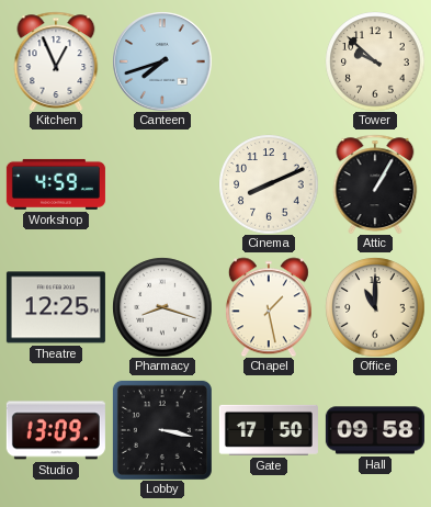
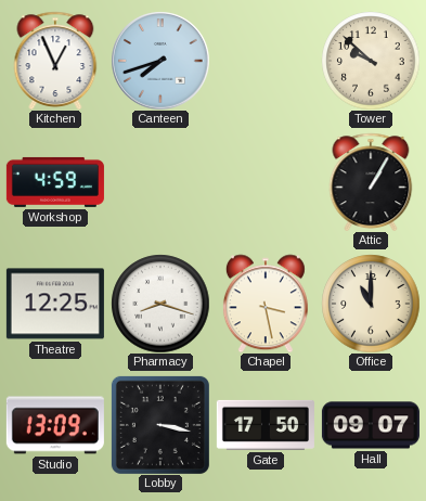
Cinema: 8:11 -> none
Chapel: 1:28 -> 3:28
Hall: 09:58 -> 09:07
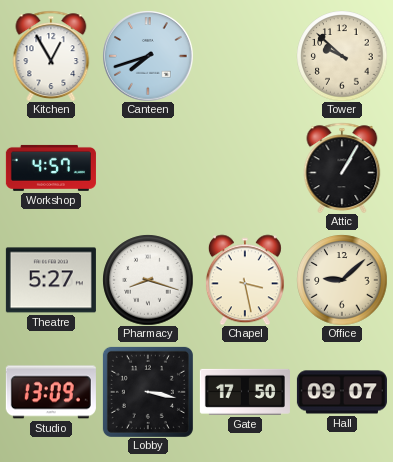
Kitchen: 12:56 -> 12:55
Workshop: 4:59 -> 4:57
Theatre: 12:25 -> 5:27
Office: 11:00 -> 9:08
